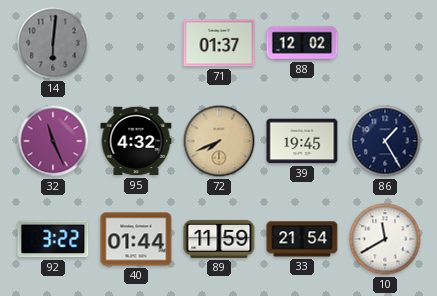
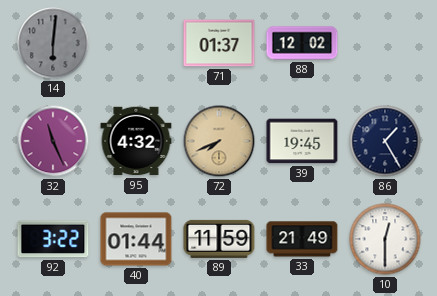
33: 21:54 -> 21:49
10: 11:40 -> 12:30
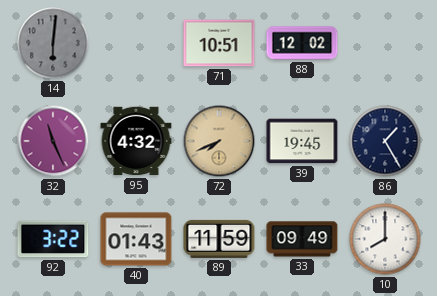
71: 01:37 -> 10:51
40: 01:44 -> 01:43
33: 21:49 -> 09:49
10: 12:30 -> 8:00
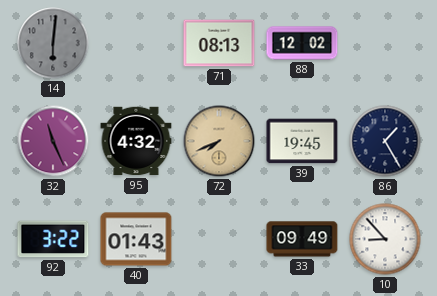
71: 10:51 -> 08:13
89: 11:59 -> none
10: 8:00 -> 8:53
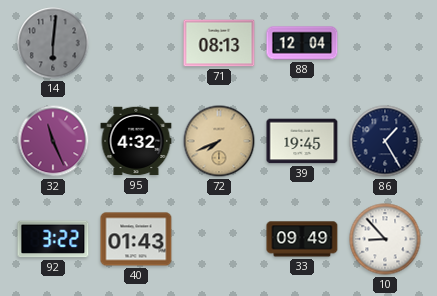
88: 12:02 -> 12:04
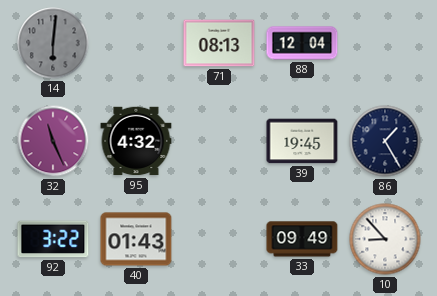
72: 7:41 -> none
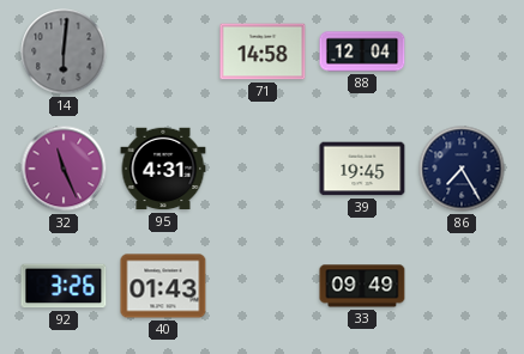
71: 08:13 -> 14:58
95: 4:32 -> 4:31
86: 1:25 -> 7:25
92: 3:22 -> 3:26
10: 8:53 -> none
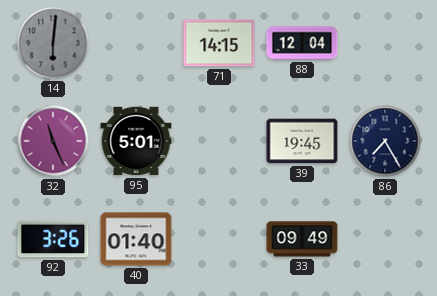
71: 14:58 -> 14:15
95: 4:31 -> 5:01
40: 01:43 -> 01:40
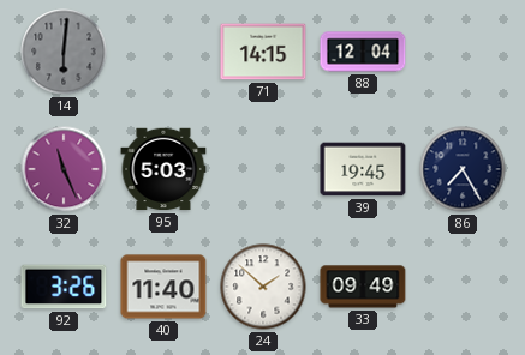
95: 5:01 -> 5:03
40: 01:40 -> 11:40
24: none -> 1:52
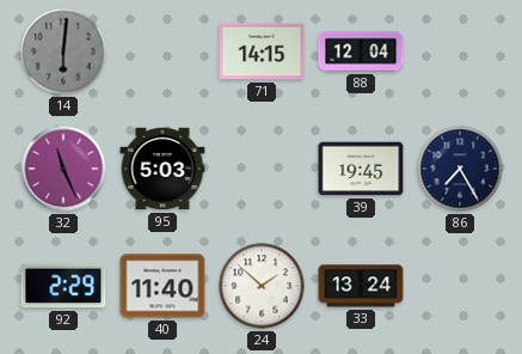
92: 3:26 -> 2:29
33: 09:49 -> 13:24
